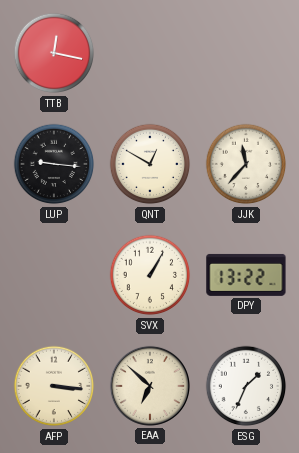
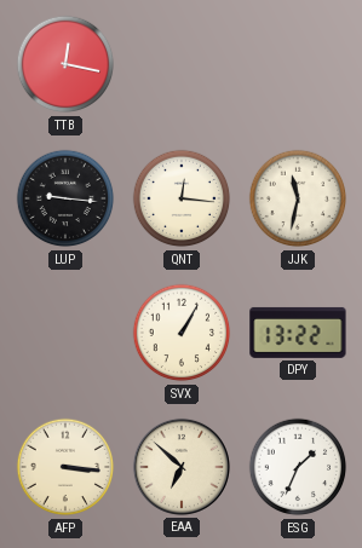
QNT: 12:50 -> 12:16
JJK: 11:37 -> 11:32
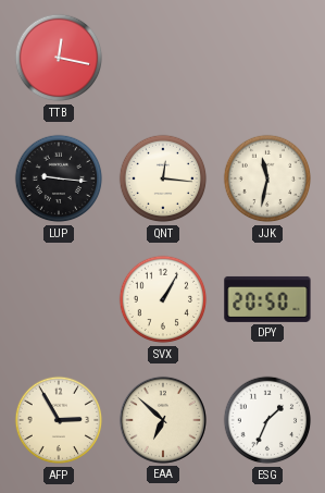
DPY: 13:22 -> 20:50
AFP: 3:16 -> 2:55
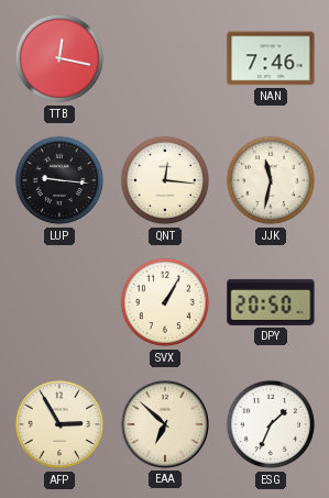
NAN: none -> 7:46
